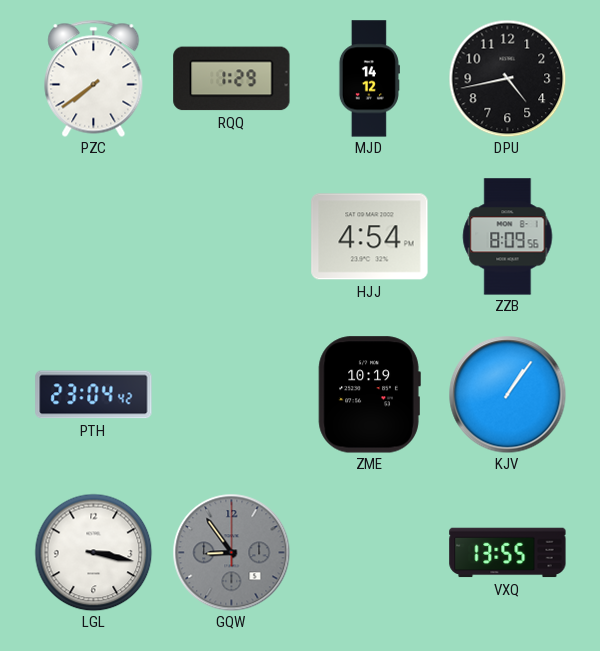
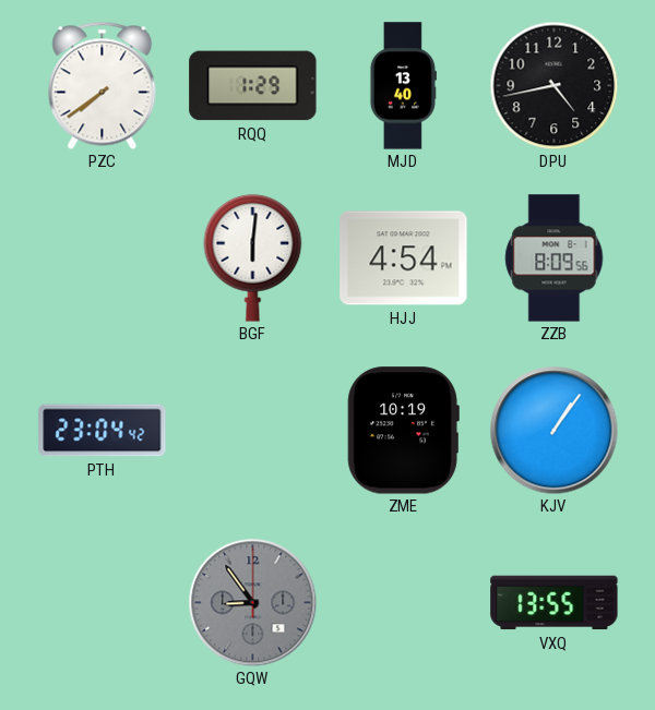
MJD: 14:12 -> 13:40
BGF: none -> 6:01
LGL: 3:17 -> none
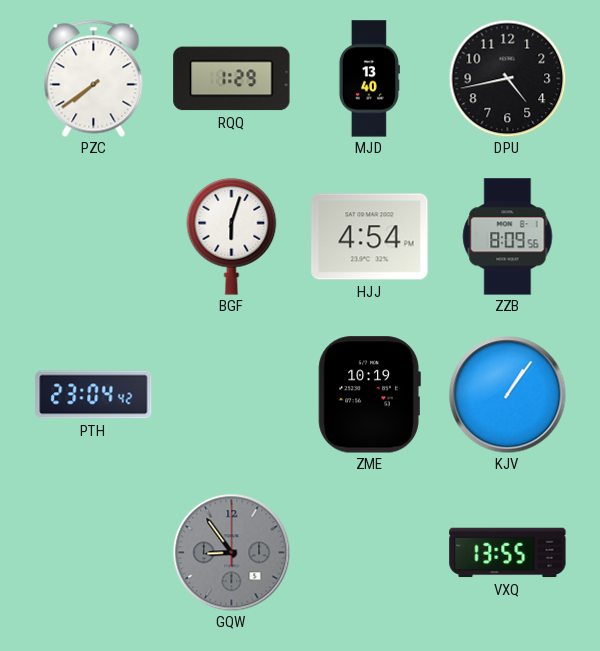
BGF: 6:01 -> 6:03
